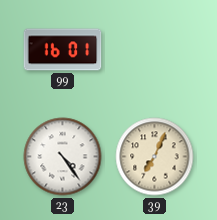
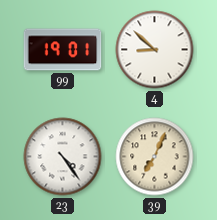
99: 16:01 -> 19:01
4: none -> 8:52
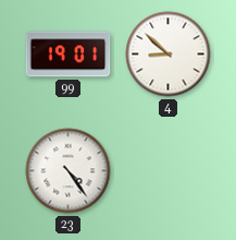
39: 7:04 -> none
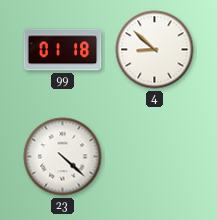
99: 19:01 -> 01:18
23: 4:24 -> 4:22
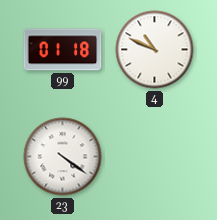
4: 8:52 -> 10:49
23: 4:22 -> 4:21
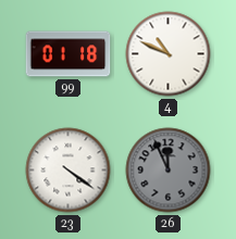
26: none -> 11:56
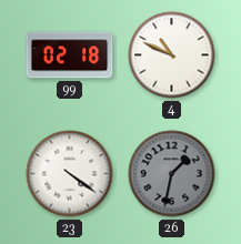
99: 01:18 -> 02:18
26: 11:56 -> 1:32
